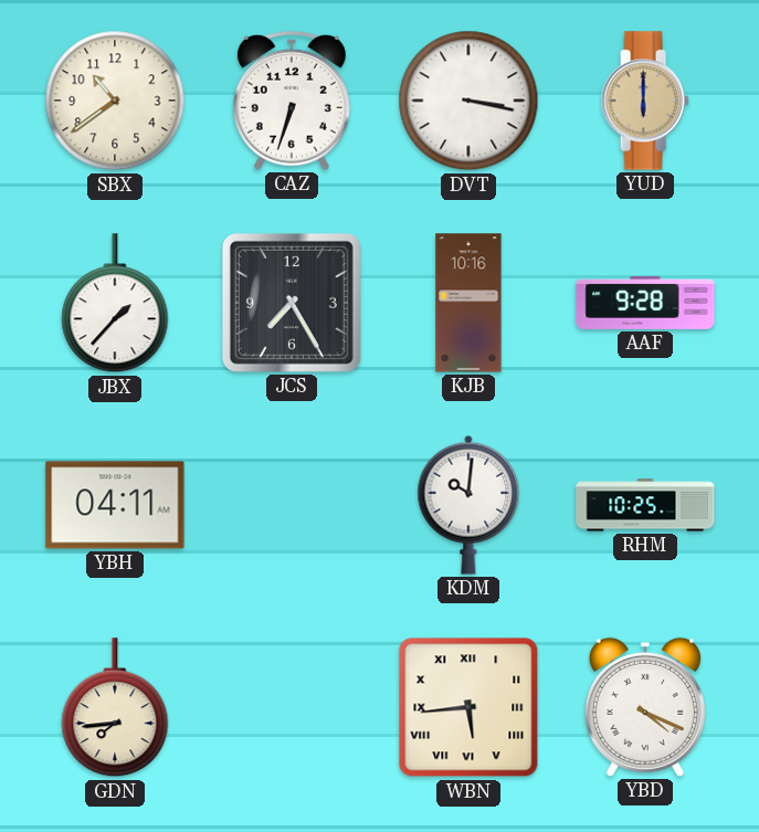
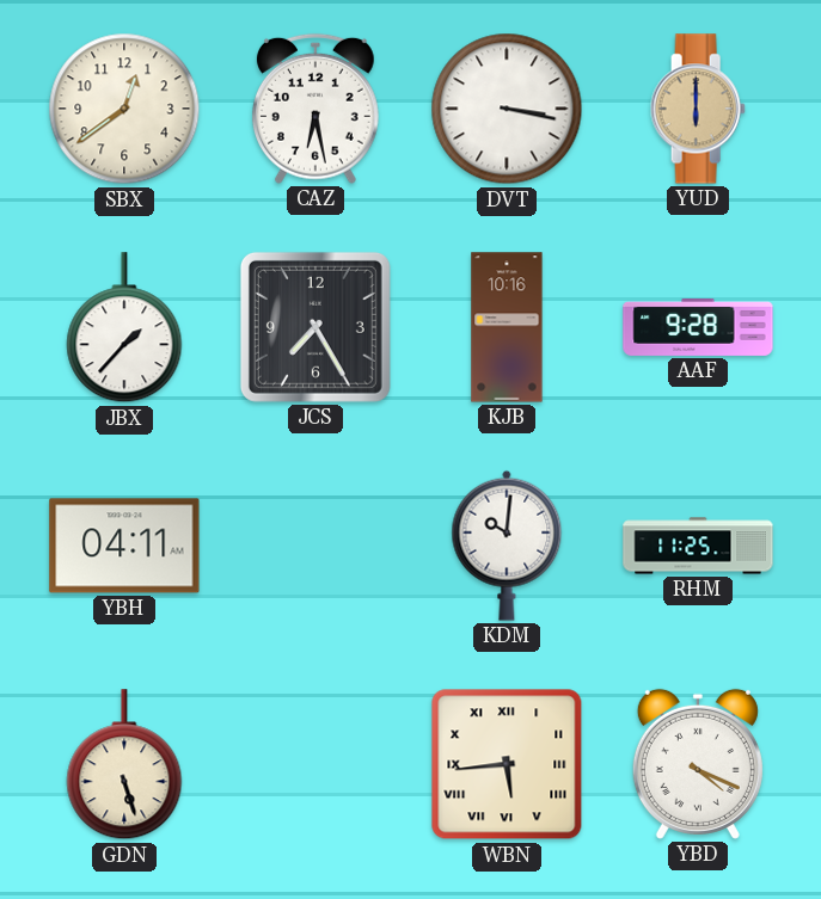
SBX: 10:39 -> 12:39
CAZ: 6:33 -> 6:28
RHM: 10:25 -> 11:25
GDN: 7:44 -> 5:27
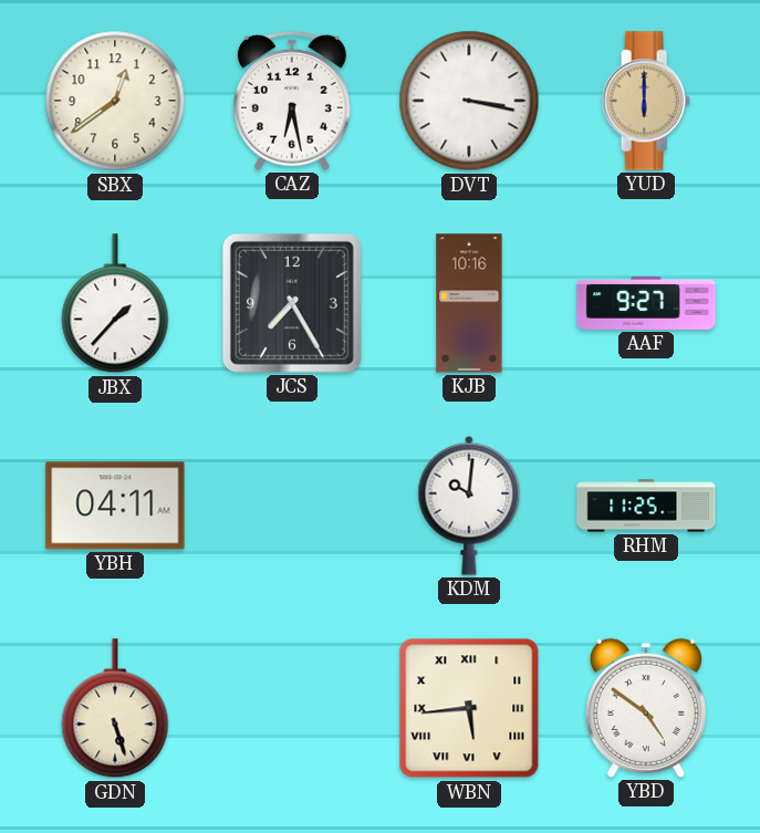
AAF: 9:28 -> 9:27
YBD: 4:19 -> 4:51
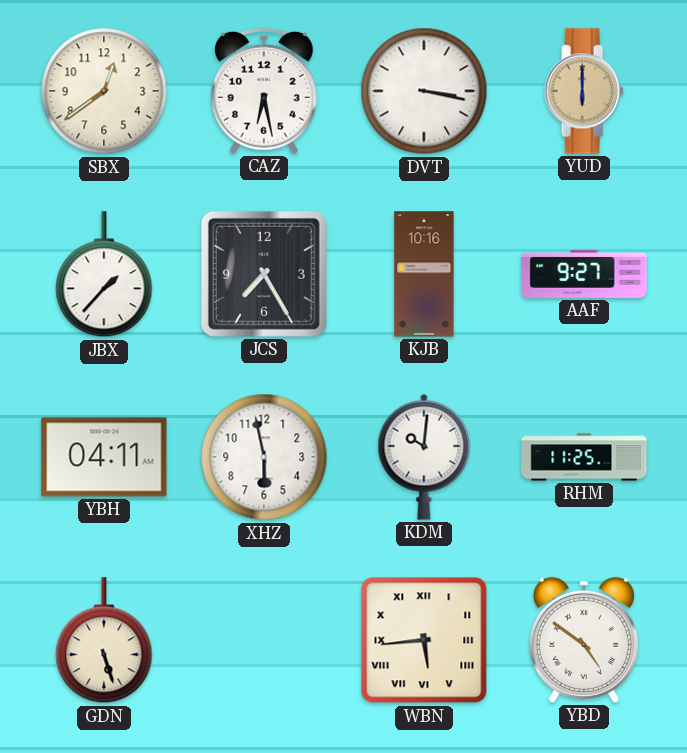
XHZ: none -> 5:58
